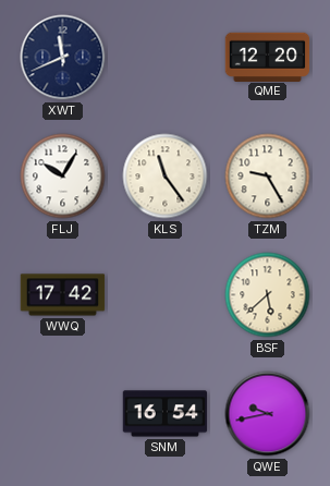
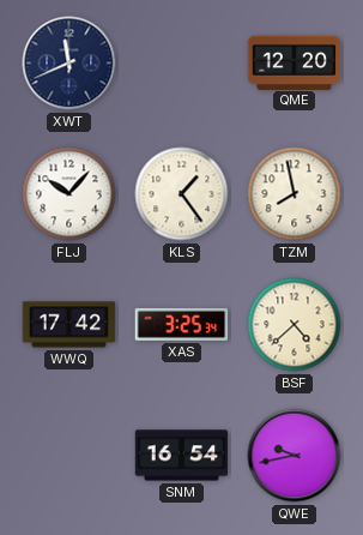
FLJ: 10:05 -> 10:07
KLS: 11:24 -> 1:24
TZM: 9:25 -> 7:58
XAS: none -> 3:25
BSF: 5:38 -> 4:38
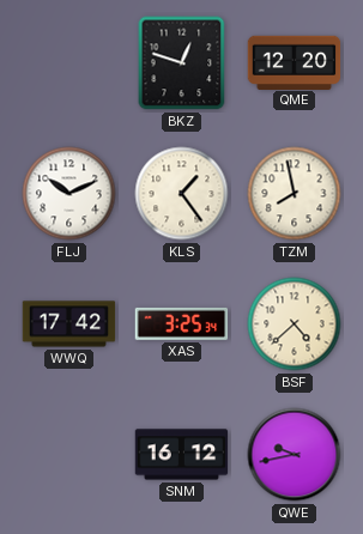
XWT: 11:41 -> none
BKZ: none -> 12:48
FLJ: 10:07 -> 10:11
SNM: 16:54 -> 16:12
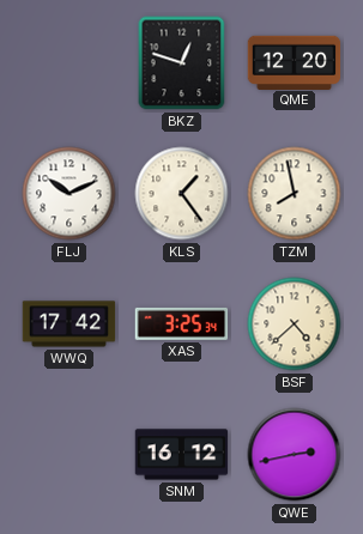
QWE: 9:43 -> 2:43
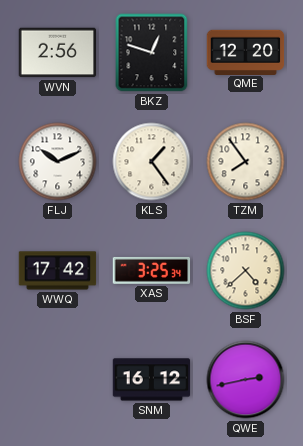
WVN: none -> 2:56
TZM: 7:58 -> 7:54
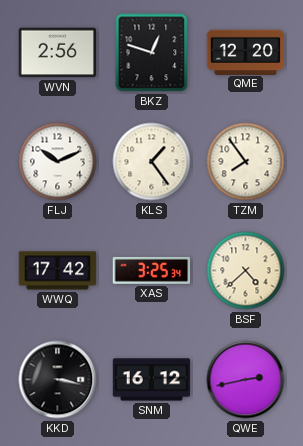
KKD: none -> 3:17
